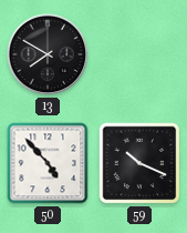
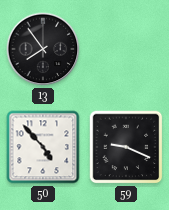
13: 7:50 -> 7:54
59: 10:19 -> 9:19
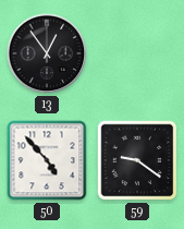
13: 7:54 -> 12:54
59: 9:19 -> 9:21
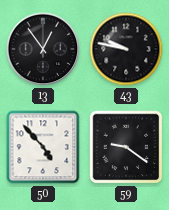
43: none -> 9:47
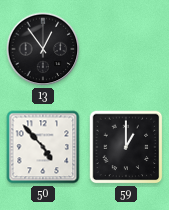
43: 9:47 -> none
59: 9:21 -> 1:00
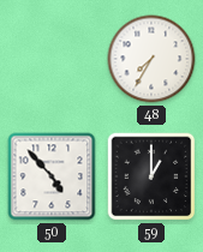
13: 12:54 -> none
48: none -> 7:35
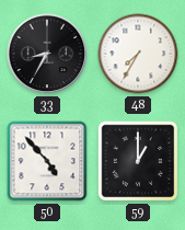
33: none -> 8:35
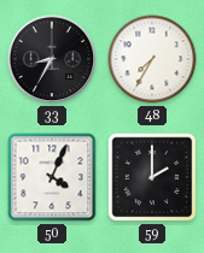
50: 4:53 -> 4:04
59: 1:00 -> 2:00
